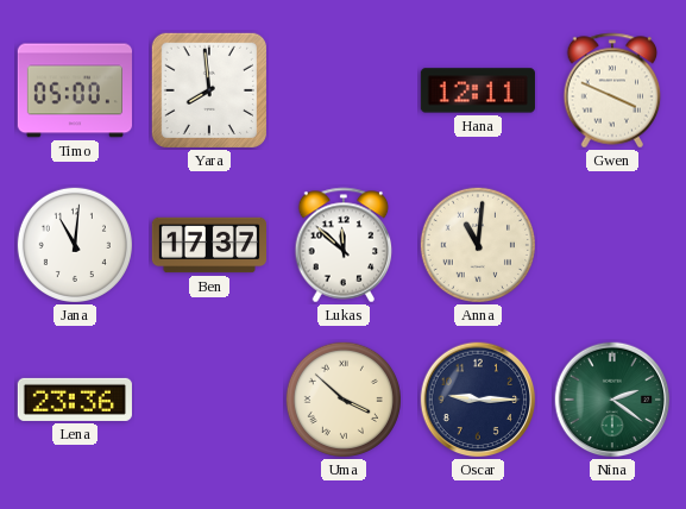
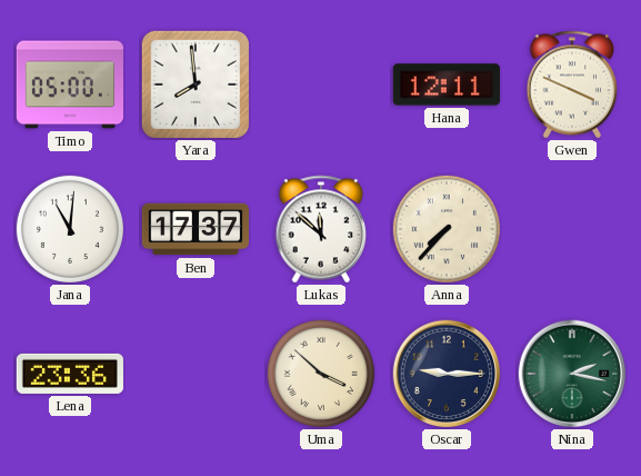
Anna: 11:01 -> 7:37
Nina: 2:21 -> 2:17
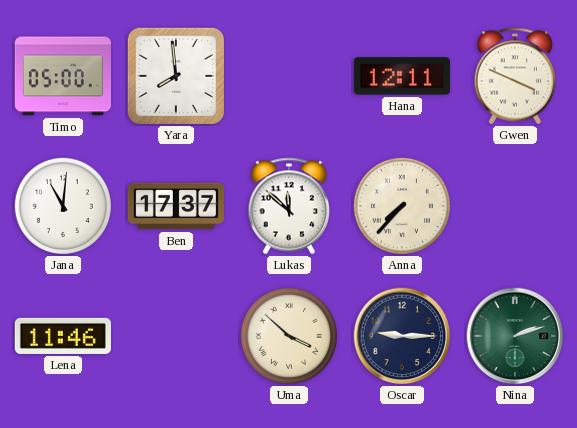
Lena: 23:36 -> 11:46
Nina: 2:17 -> 2:12
